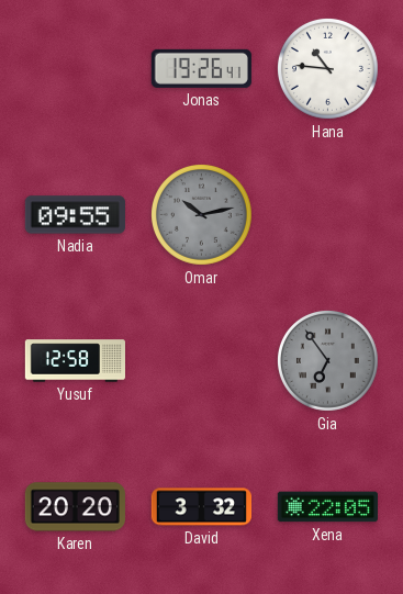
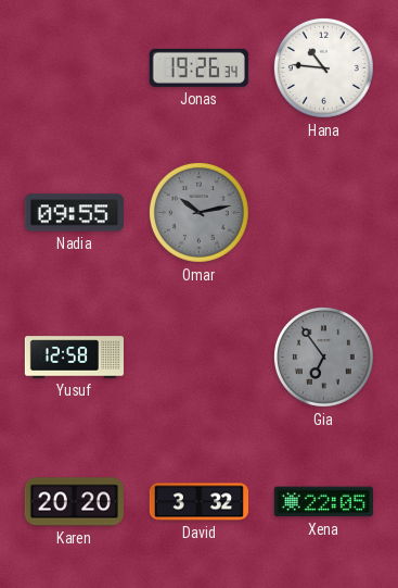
Jonas: 19:26:41 -> 19:26:34
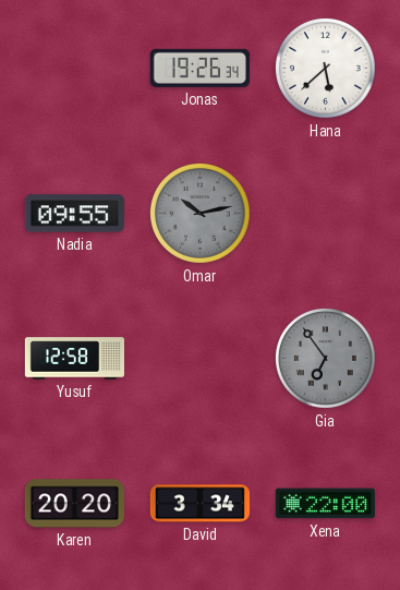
Hana: 10:46 -> 5:38
David: 3:32 -> 3:34
Xena: 22:05 -> 22:00
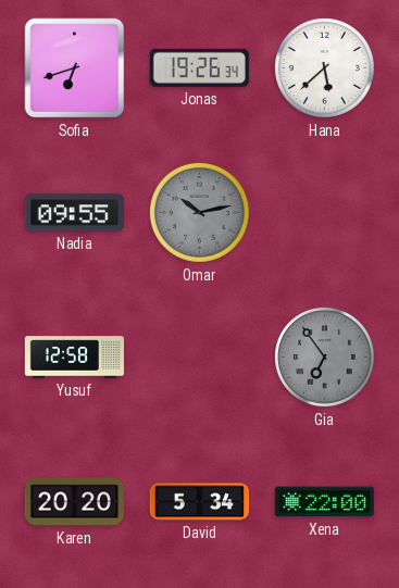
Sofia: none -> 6:42
David: 3:34 -> 5:34
